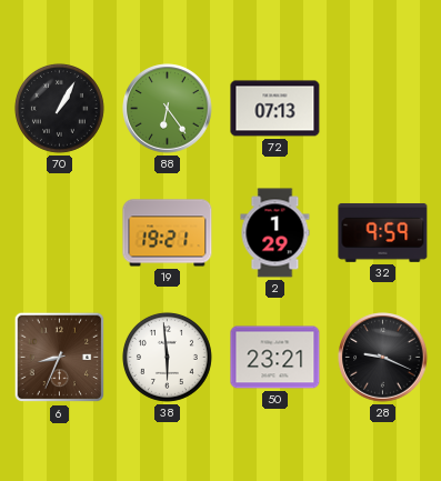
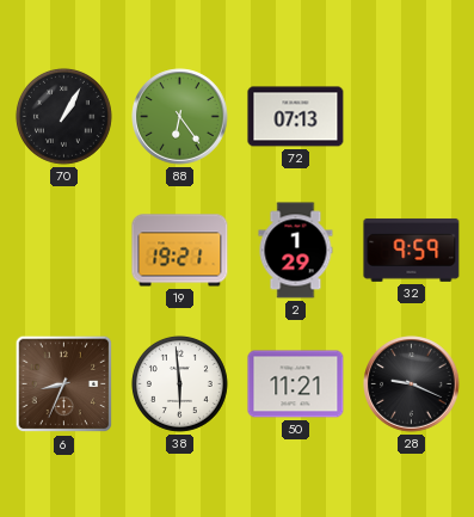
50: 23:21 -> 11:21
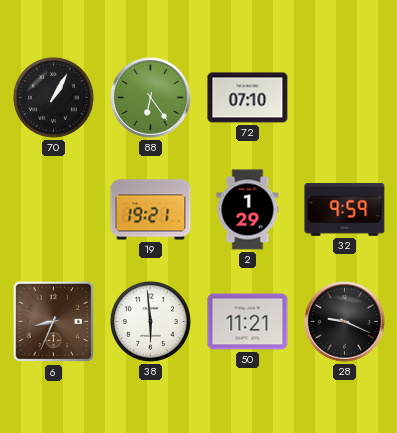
72: 07:13 -> 07:10
